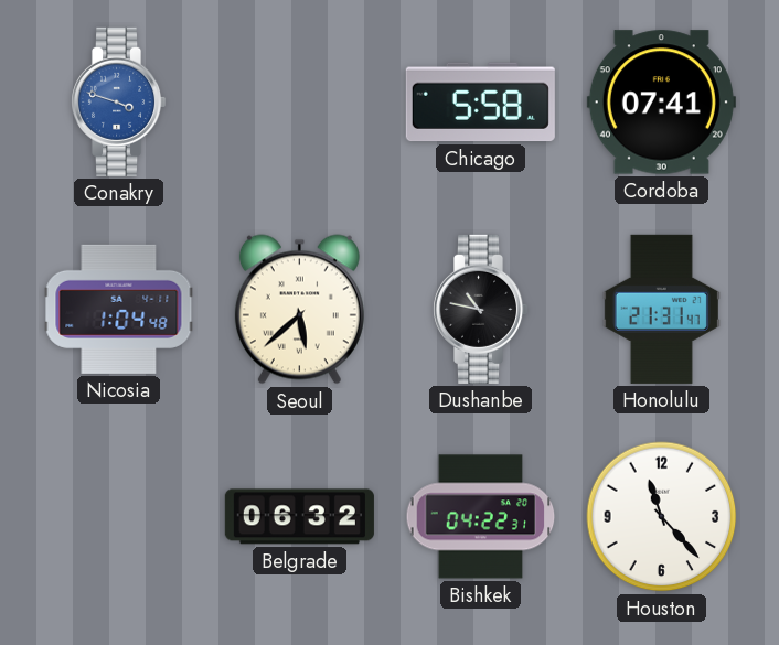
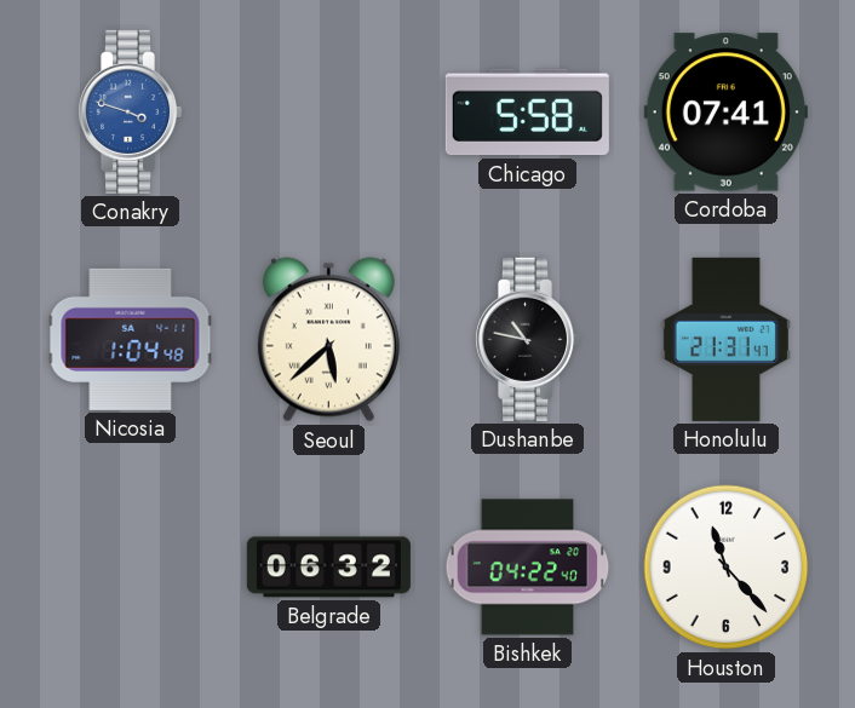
Bishkek: 04:22:31 -> 04:22:40
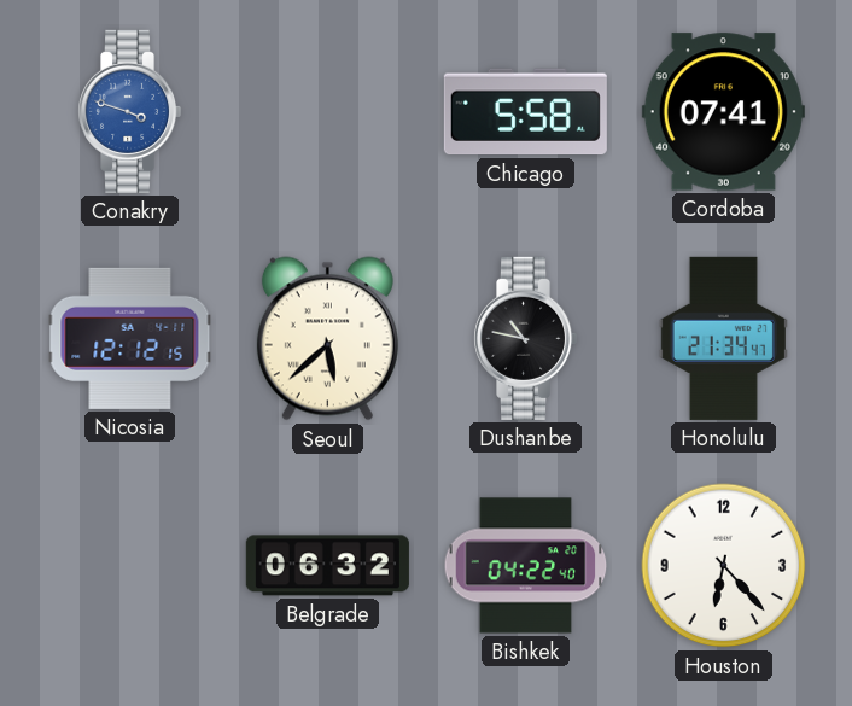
Nicosia: 1:04 -> 12:12
Honolulu: 21:31 -> 21:34
Houston: 11:23 -> 6:23
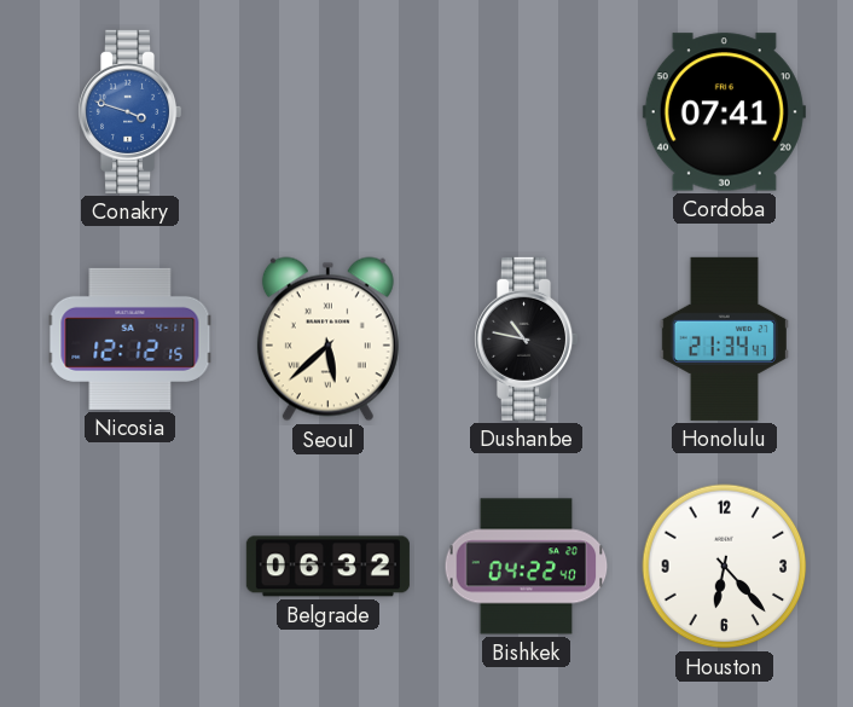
Chicago: 5:58 -> none
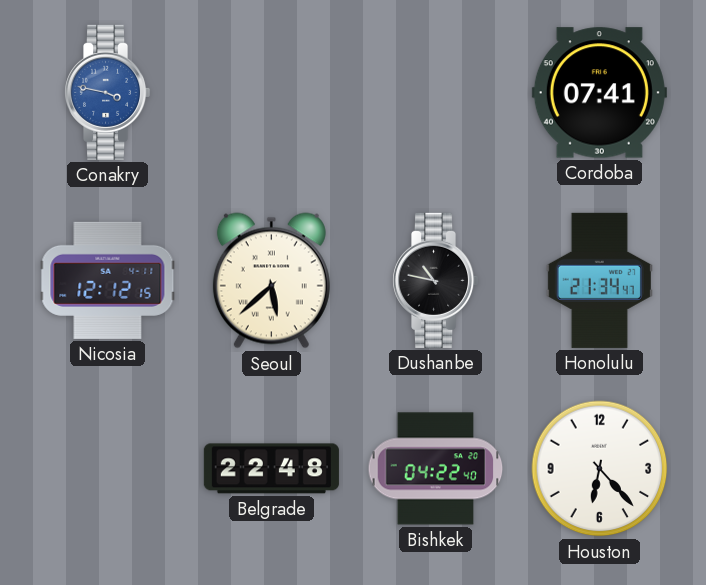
Conakry: 3:48 -> 3:47
Belgrade: 06:32 -> 22:48
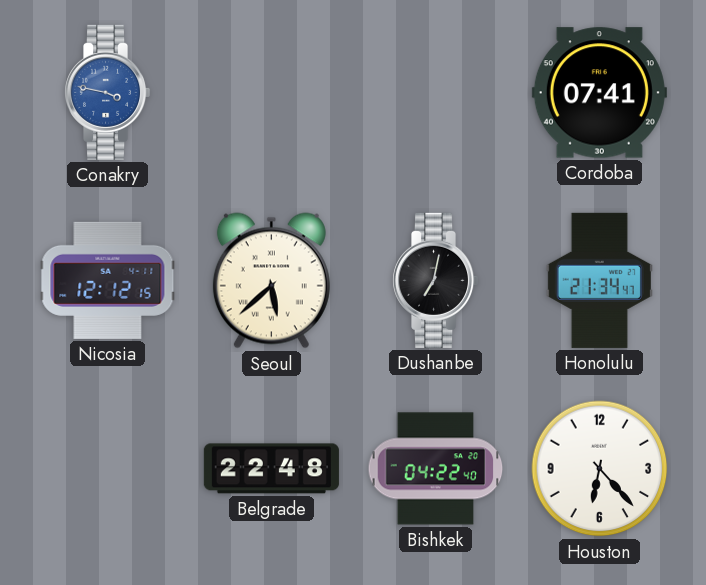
Dushanbe: 10:47 -> 7:02
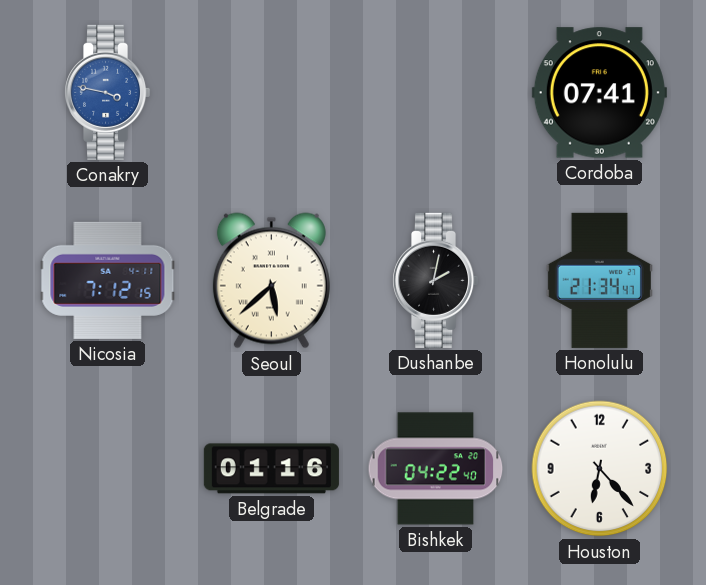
Nicosia: 12:12 -> 7:12
Dushanbe: 7:02 -> 2:02
Belgrade: 22:48 -> 01:16
